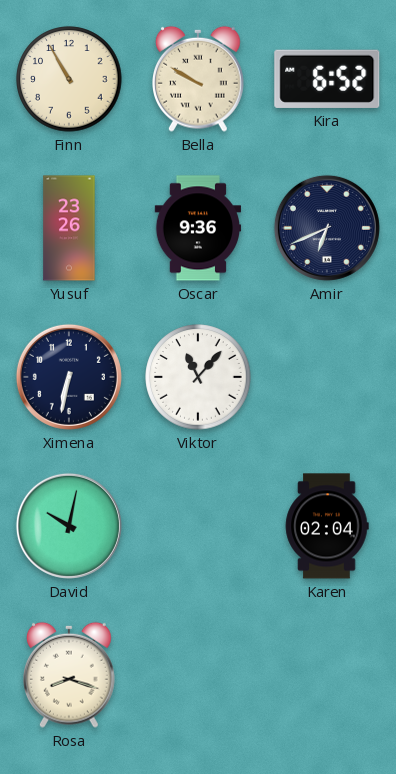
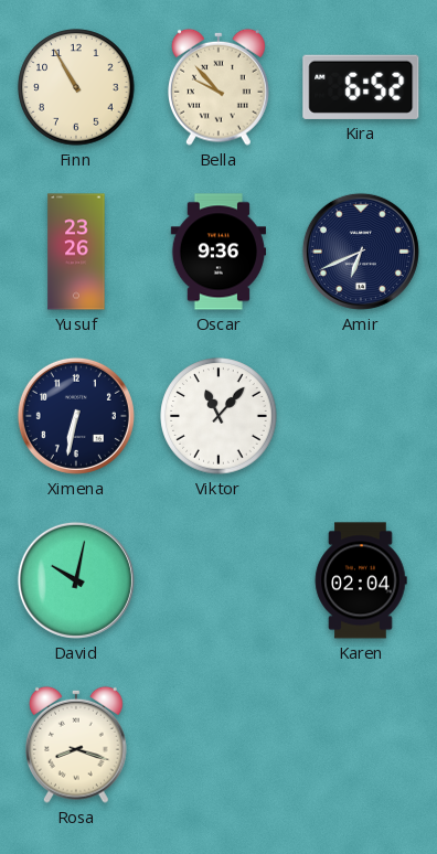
Bella: 9:50 -> 9:53
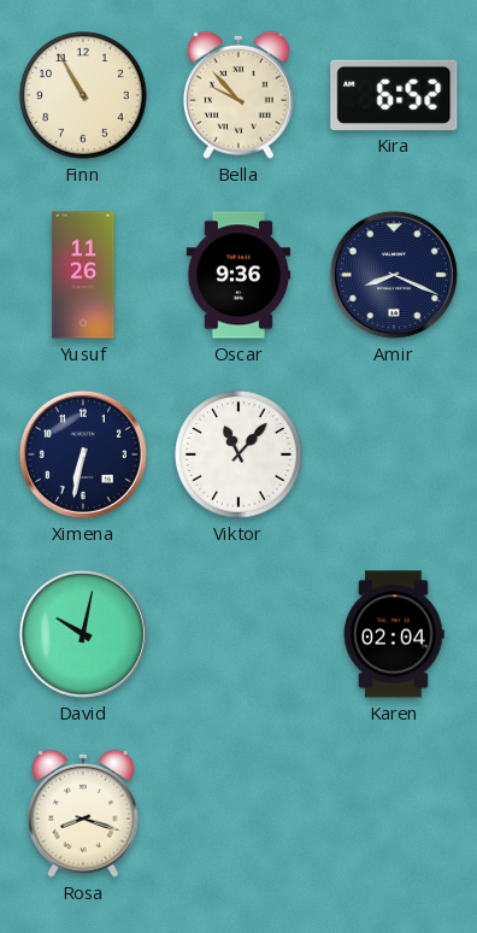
Yusuf: 23:26 -> 11:26
Amir: 6:41 -> 8:19
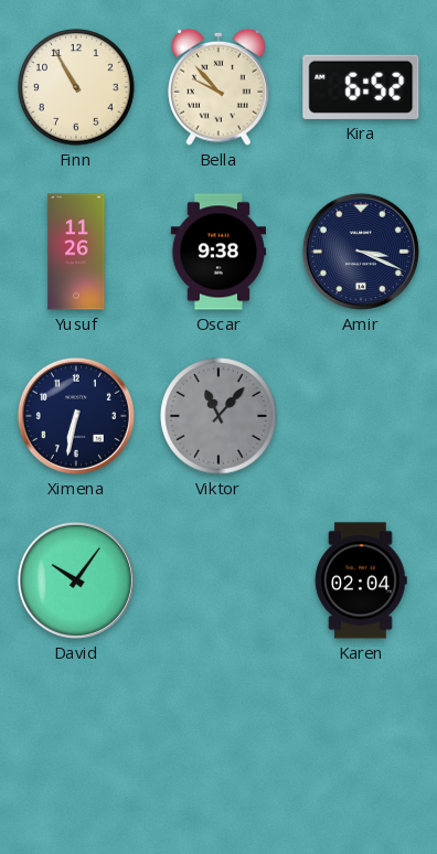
Oscar: 9:36 -> 9:38
Amir: 8:19 -> 3:19
Viktor dial: white -> grey
David: 10:02 -> 10:06
Rosa: 8:18 -> none
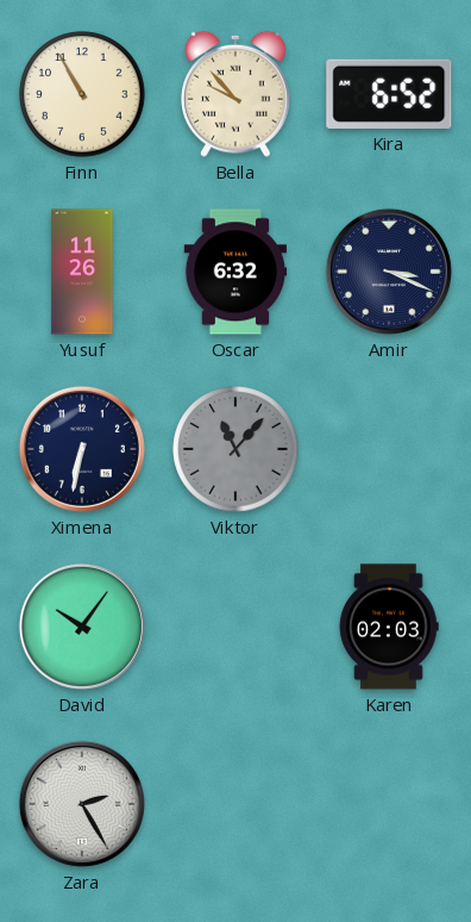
Oscar: 9:38 -> 6:32
Karen: 02:04 -> 02:03
Zara: none -> 2:25
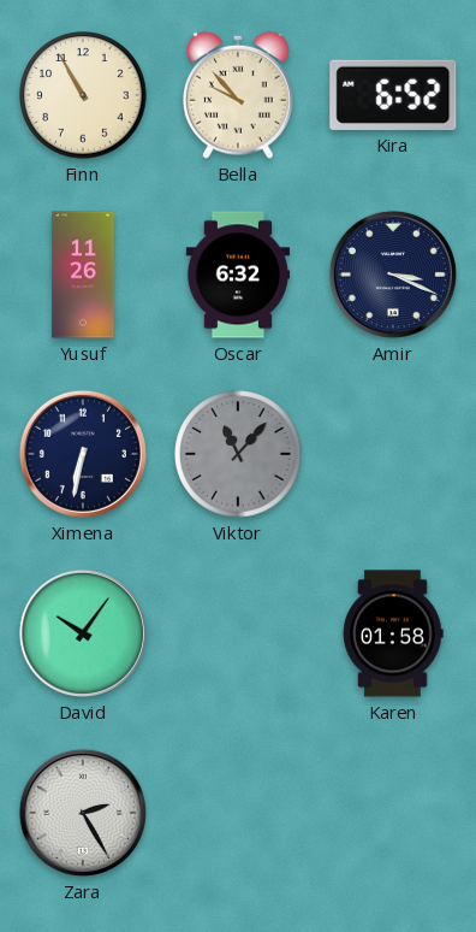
Karen: 02:03 -> 01:58
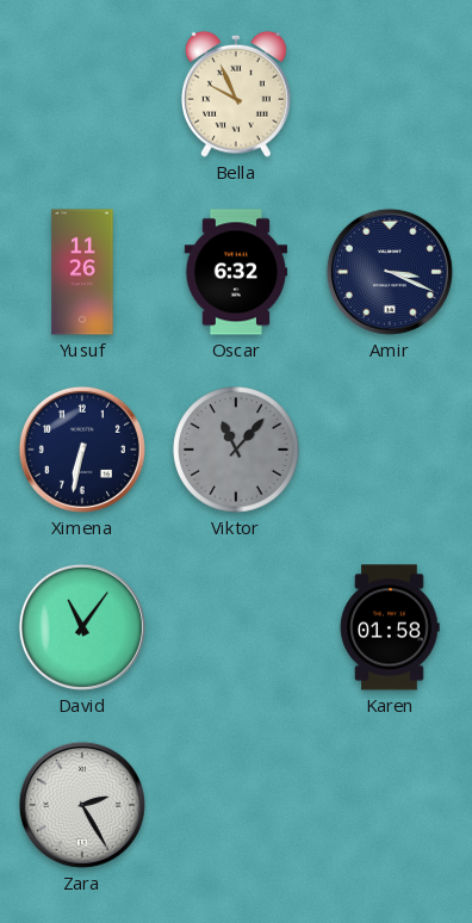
Finn: 10:55 -> none
Bella: 9:53 -> 9:56
Kira: 6:52 -> none
David: 10:06 -> 11:06
